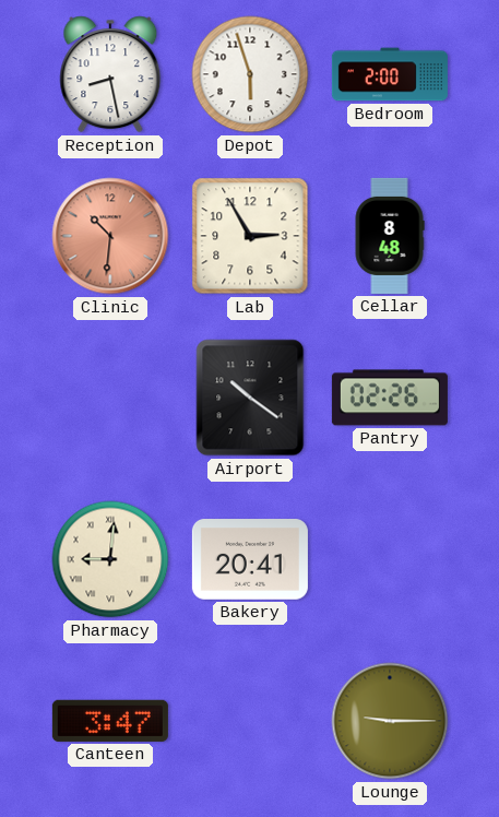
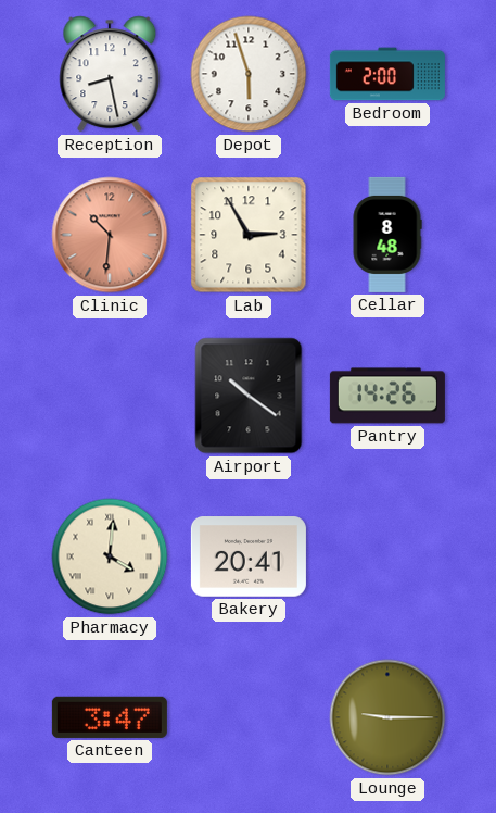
Pantry: 02:26 -> 14:26
Pharmacy: 9:01 -> 4:01
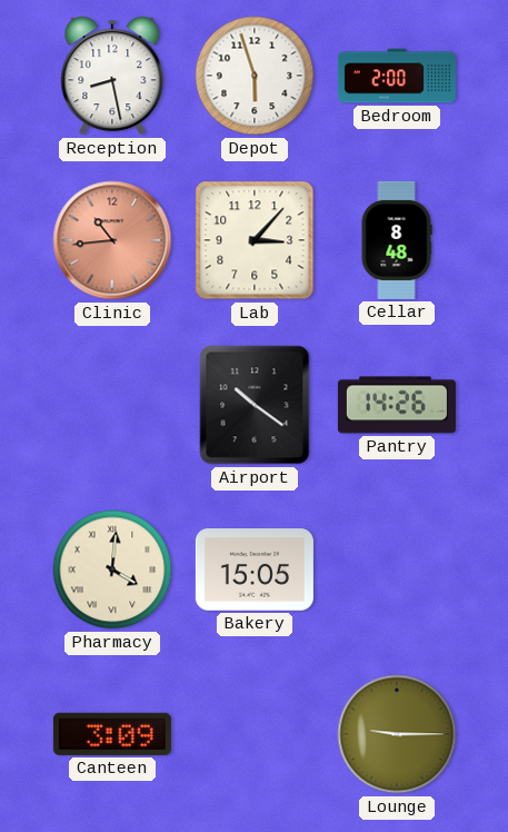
Clinic: 10:31 -> 10:44
Lab: 2:55 -> 3:07
Bakery: 20:41 -> 15:05
Canteen: 3:47 -> 3:09
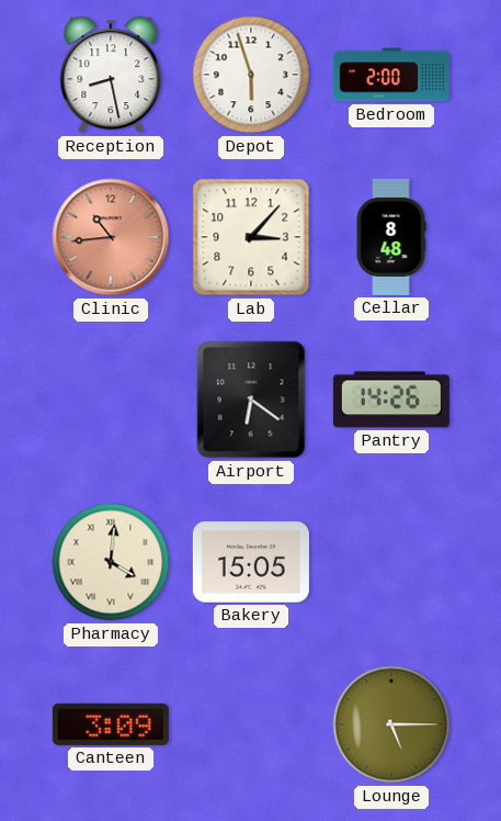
Airport: 10:21 -> 6:21
Lounge: 9:15 -> 5:15
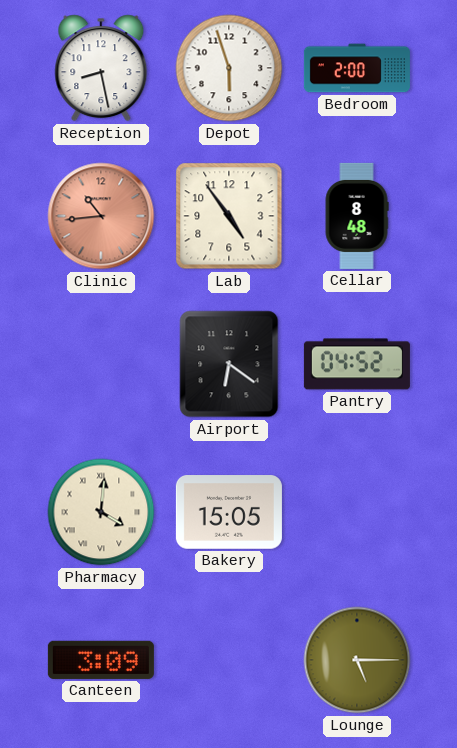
Lab: 3:07 -> 4:54
Pantry: 14:26 -> 04:52
